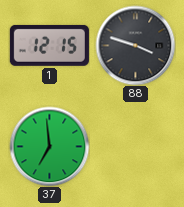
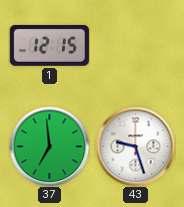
88: 3:48 -> none
43: none -> 9:27
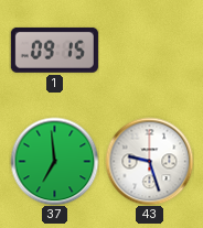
1: 12:15 -> 09:15
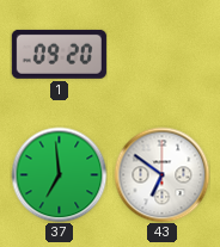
1: 09:15 -> 09:20
43: 9:27 -> 6:51
